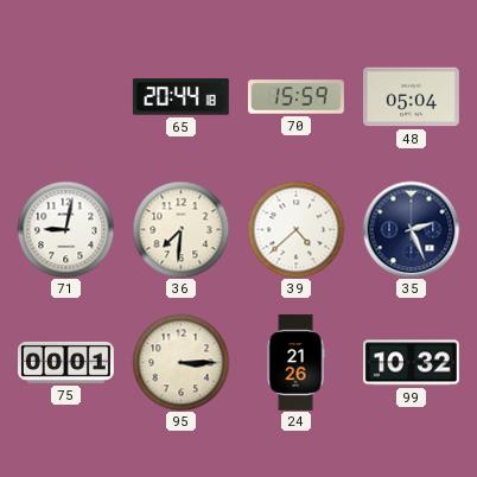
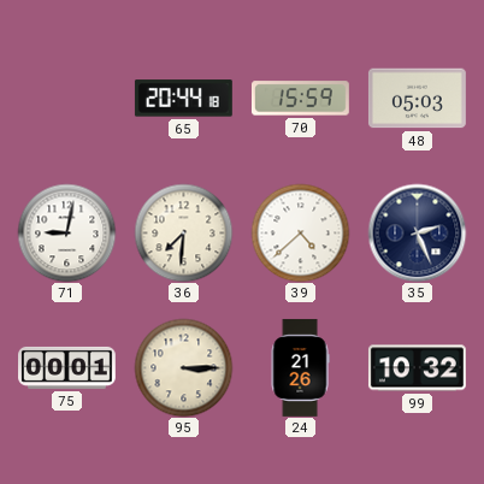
48: 05:04 -> 05:03
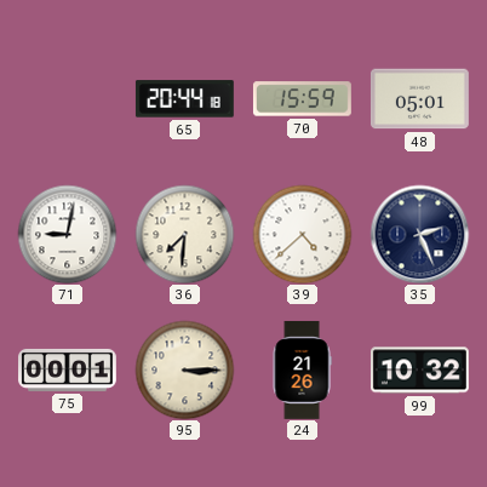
48: 05:03 -> 05:01
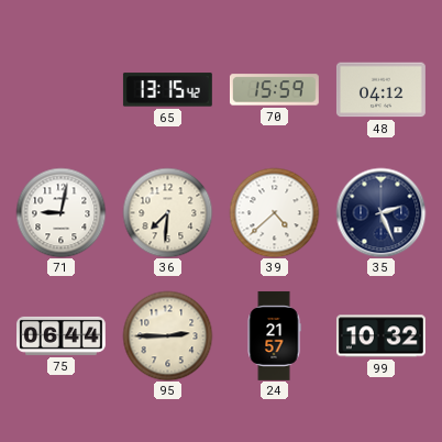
65: 20:44 -> 13:15
48: 05:01 -> 04:12
75: 00:01 -> 06:44
95: 3:15 -> 2:45
24: 21:26 -> 21:57
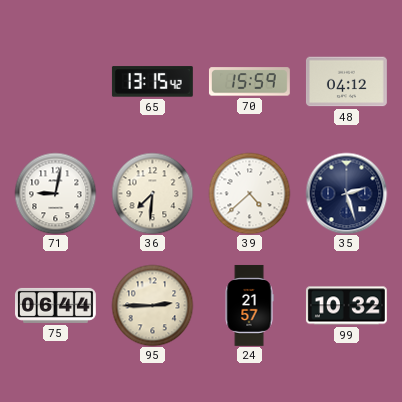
35: 2:26 -> 2:27
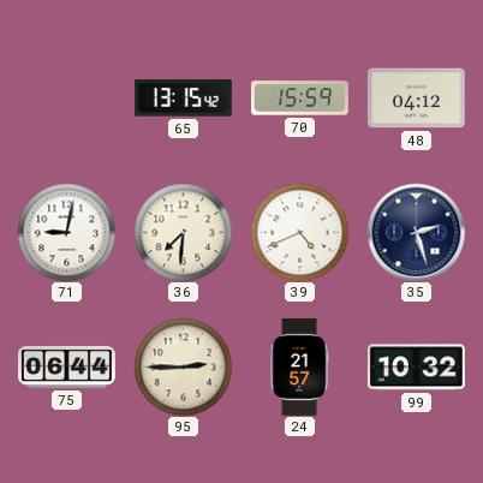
39: 4:38 -> 4:41
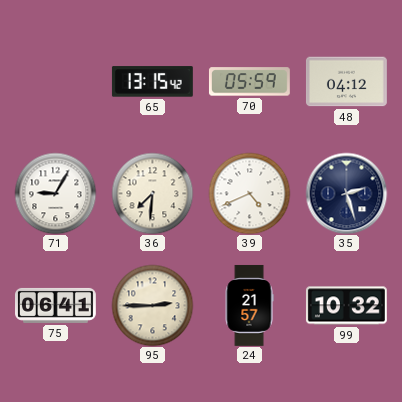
70: 15:59 -> 05:59
71: 9:02 -> 9:05
75: 06:44 -> 06:41
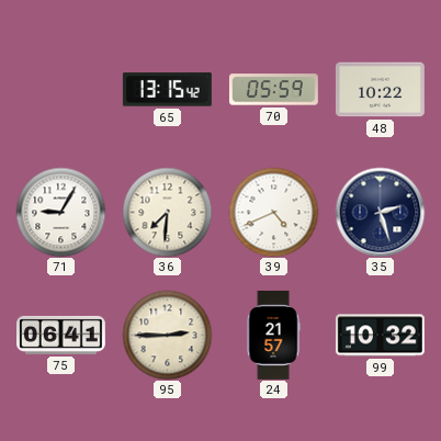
48: 04:12 -> 10:22
